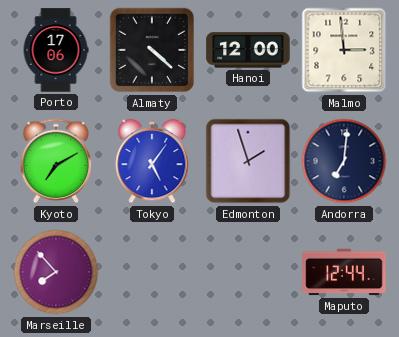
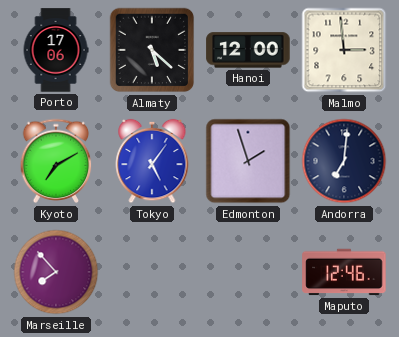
Almaty: 4:22 -> 5:22
Maputo: 12:44 -> 12:46
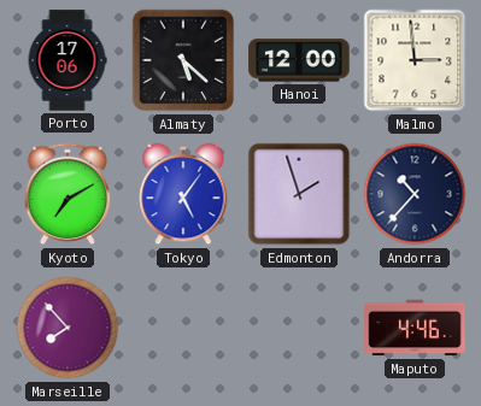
Andorra: 7:01 -> 10:37
Maputo: 12:46 -> 4:46
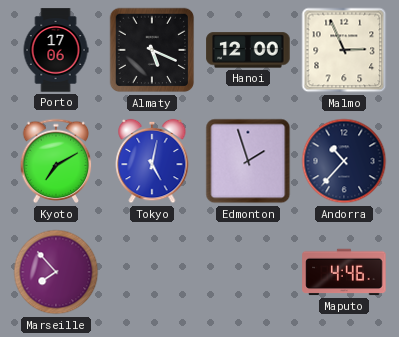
Almaty: 5:22 -> 5:19
Malmo: 2:59 -> 2:56
Tokyo: 5:06 -> 5:02
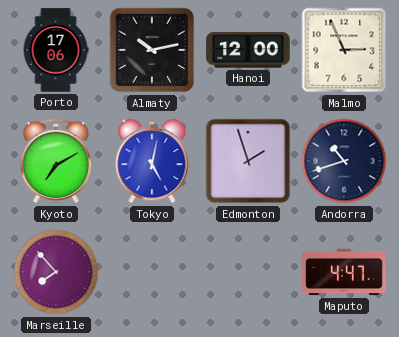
Almaty: 5:19 -> 10:13
Andorra: 10:37 -> 10:42
Maputo: 4:46 -> 4:47
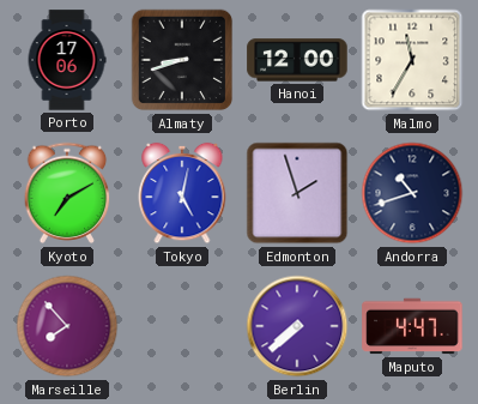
Almaty: 10:13 -> 8:42
Malmo: 2:56 -> 11:35
Berlin: none -> 7:38
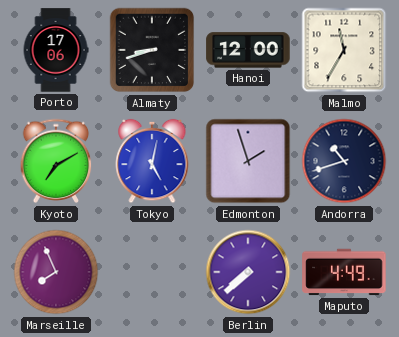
Marseille: 7:53 -> 7:56
Maputo: 4:47 -> 4:49
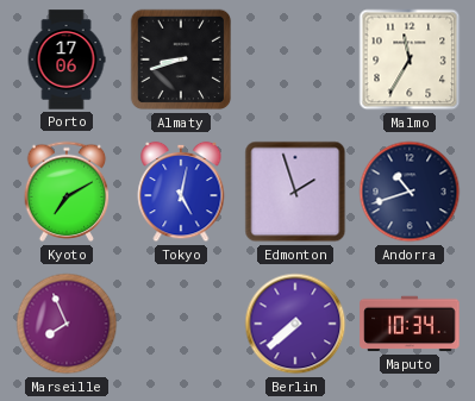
Hanoi: 12:00 -> none
Maputo: 4:49 -> 10:34
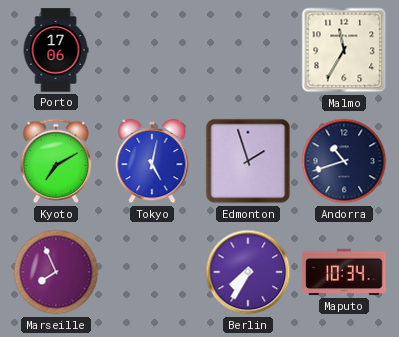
Almaty: 8:42 -> none
Berlin: 7:38 -> 7:35
